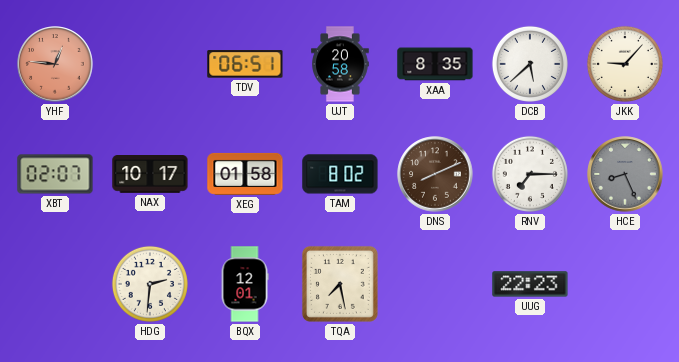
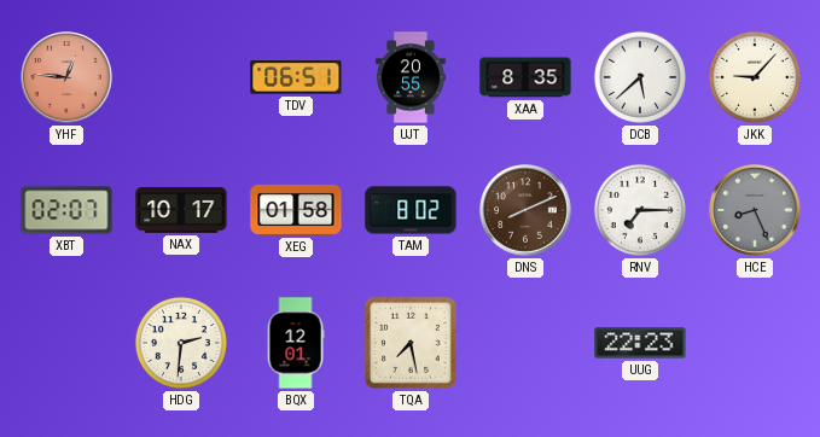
UJT: 20:58 -> 20:55
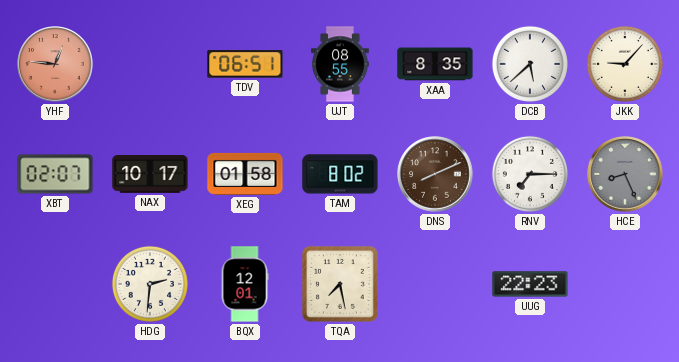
UJT: 20:55 -> 08:55
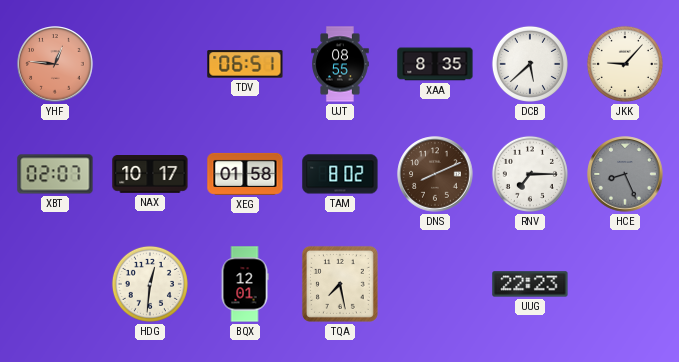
HDG: 2:31 -> 12:31
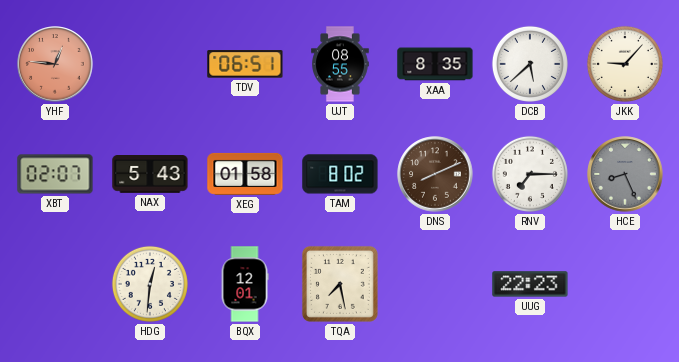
NAX: 10:17 -> 5:43
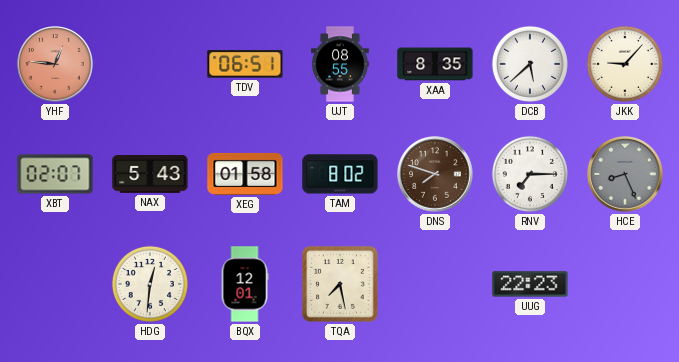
DNS: 8:11 -> 7:48
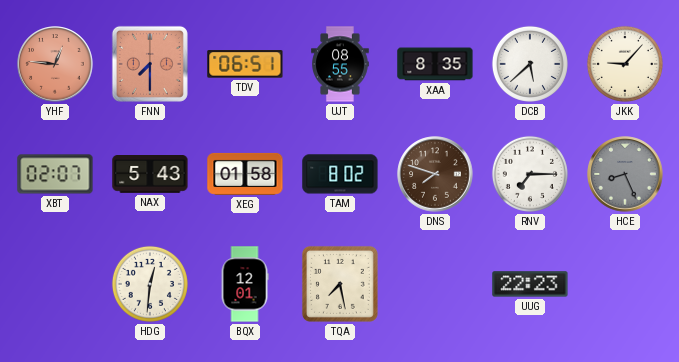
FNN: none -> 7:30
